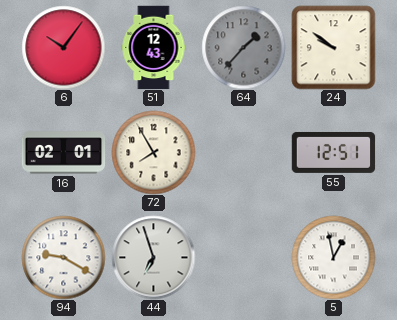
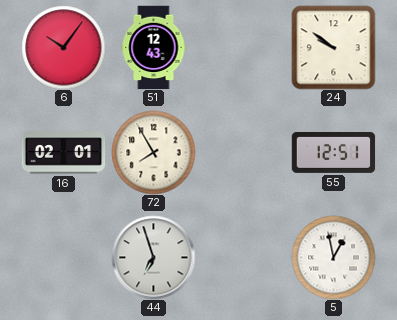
64: 1:37 -> none
94: 9:20 -> none
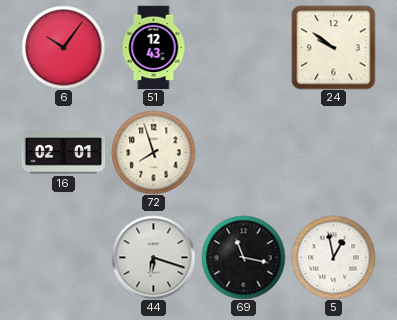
72: 7:55 -> 7:57
55: 12:51 -> none
44: 6:57 -> 6:18
69: none -> 11:17
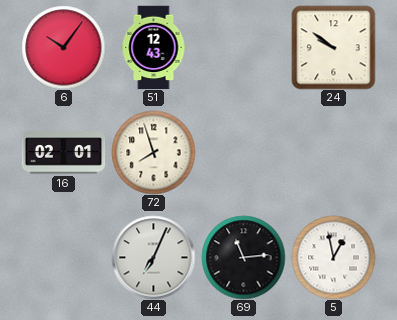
44: 6:18 -> 7:04
69: 11:17 -> 11:14
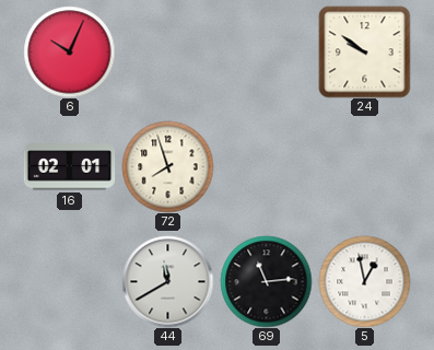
6: 10:06 -> 10:04
51: 12:43 -> none
44: 7:04 -> 11:40
